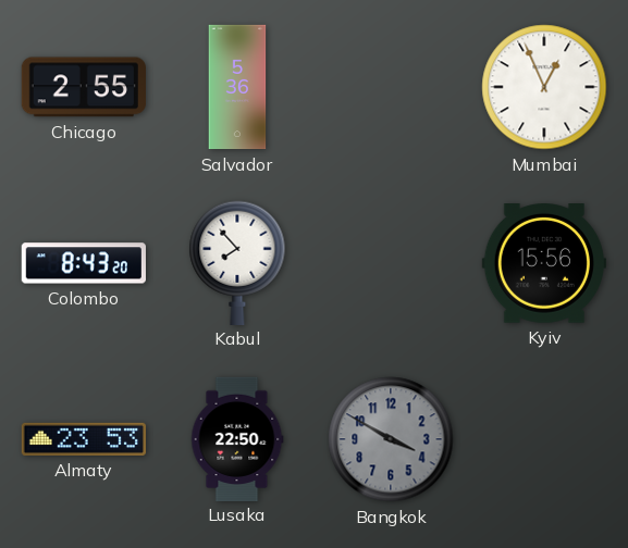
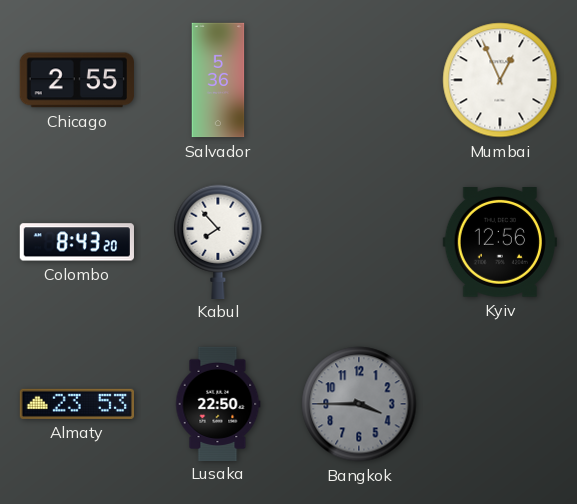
Kyiv: 15:56 -> 12:56
Bangkok: 3:50 -> 3:45
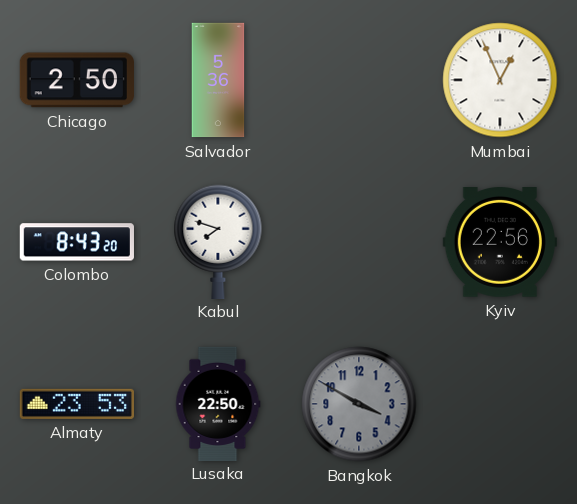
Chicago: 2:55 -> 2:50
Kabul: 7:53 -> 7:48
Kyiv: 12:56 -> 22:56
Bangkok: 3:45 -> 3:50
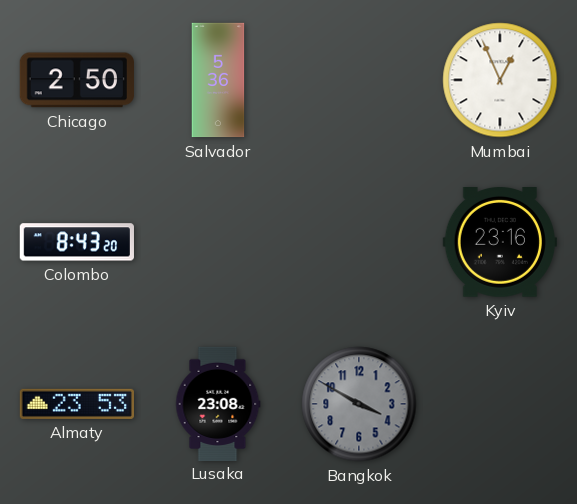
Kabul: 7:48 -> none
Kyiv: 22:56 -> 23:16
Lusaka: 22:50 -> 23:08
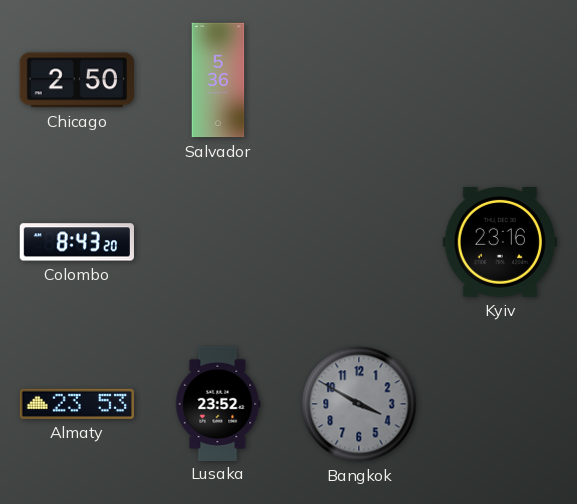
Mumbai: 12:56 -> none
Lusaka: 23:08 -> 23:52
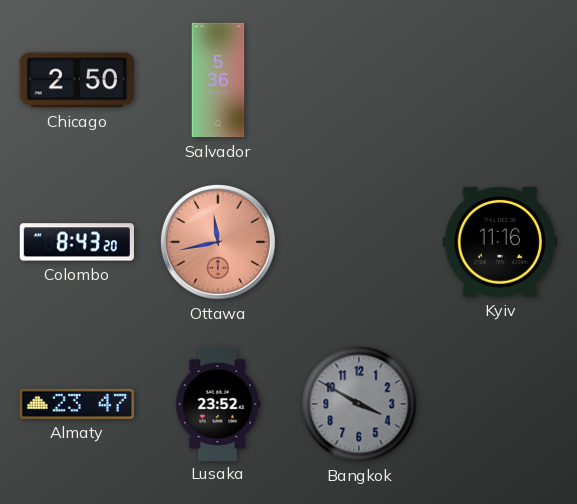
Ottawa: none -> 11:43
Kyiv: 23:16 -> 11:16
Almaty: 23:53 -> 23:47
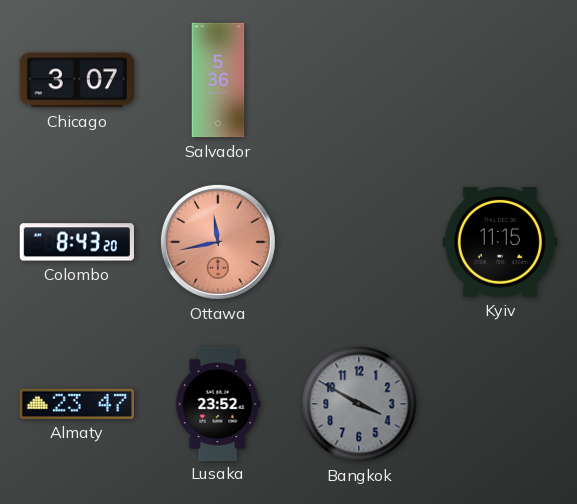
Chicago: 2:50 -> 3:07
Kyiv: 11:16 -> 11:15
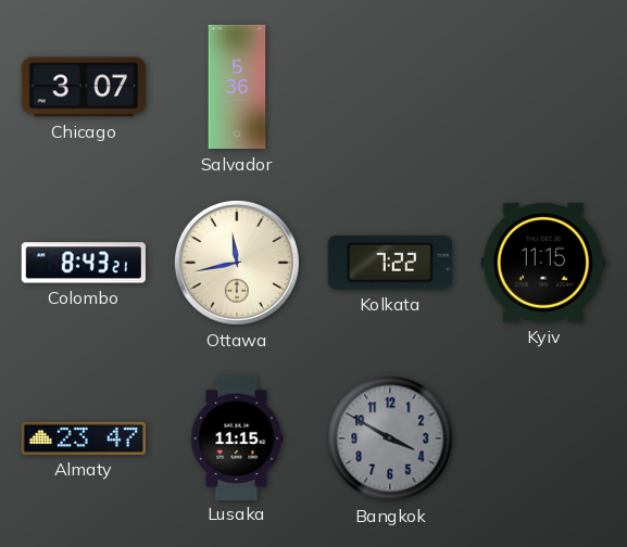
Colombo: 8:43:20 -> 8:43:21
Ottawa dial: salmon -> cream
Kolkata: none -> 7:22
Lusaka: 23:52 -> 11:15
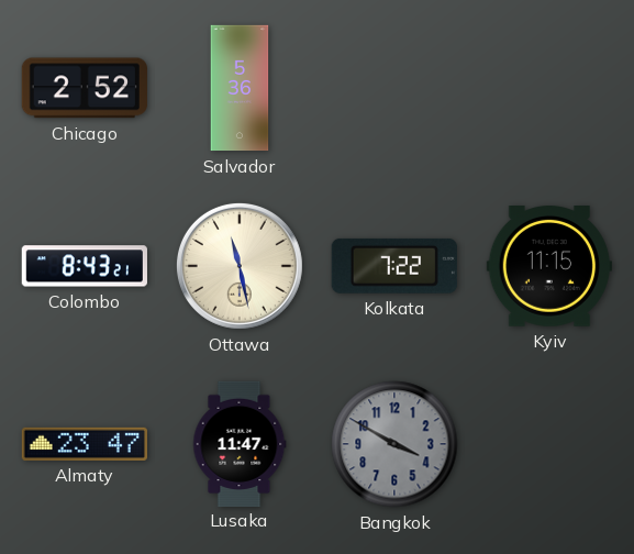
Chicago: 3:07 -> 2:52
Ottawa: 11:43 -> 11:28
Lusaka: 11:15 -> 11:47
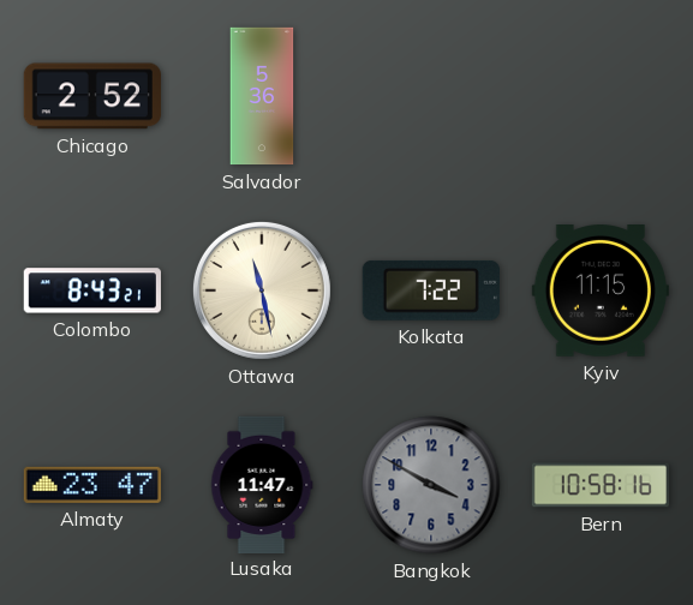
Bern: none -> 10:58
